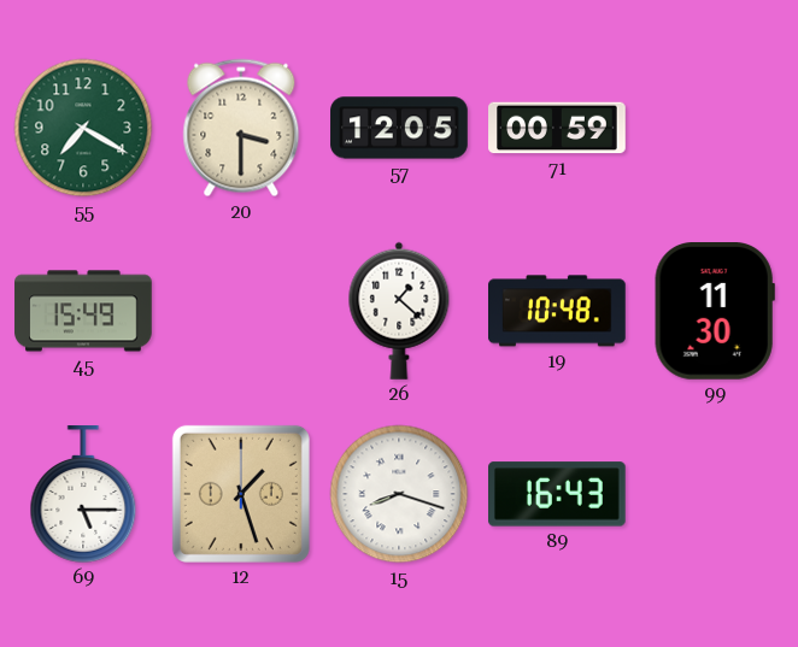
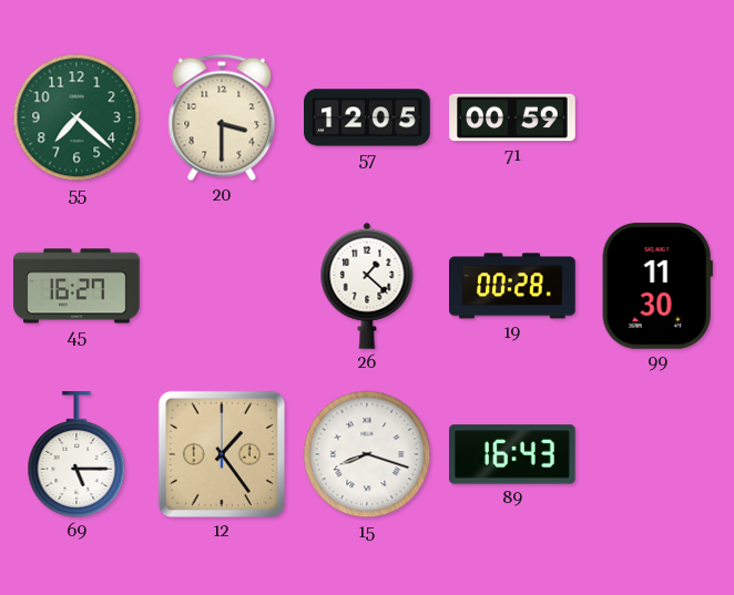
55: 7:20 -> 7:22
45: 15:49 -> 16:27
19: 10:48 -> 00:28
12: 1:27 -> 1:24
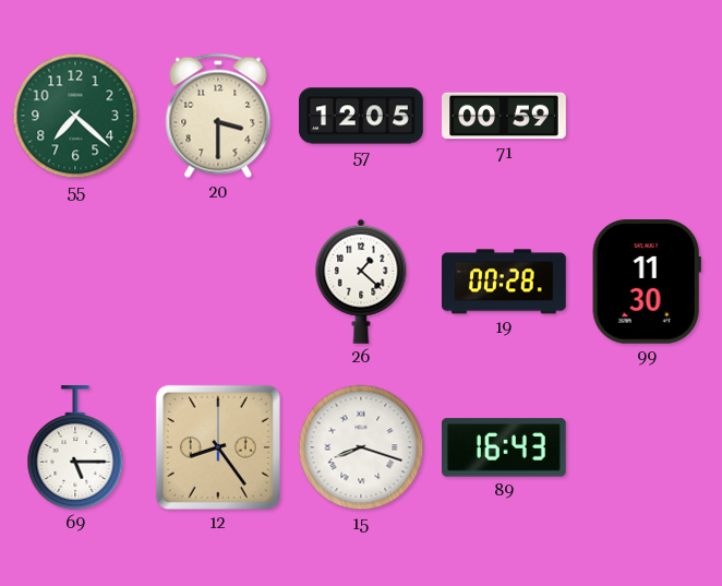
45: 16:27 -> none
12: 1:24 -> 8:24
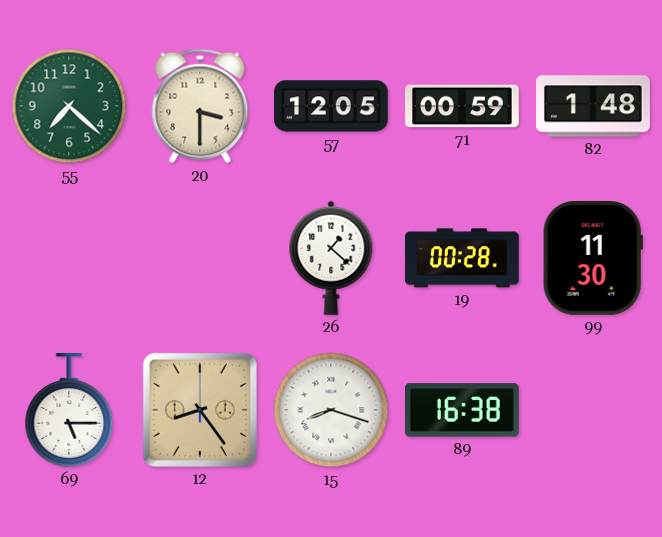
82: none -> 1:48
89: 16:43 -> 16:38
